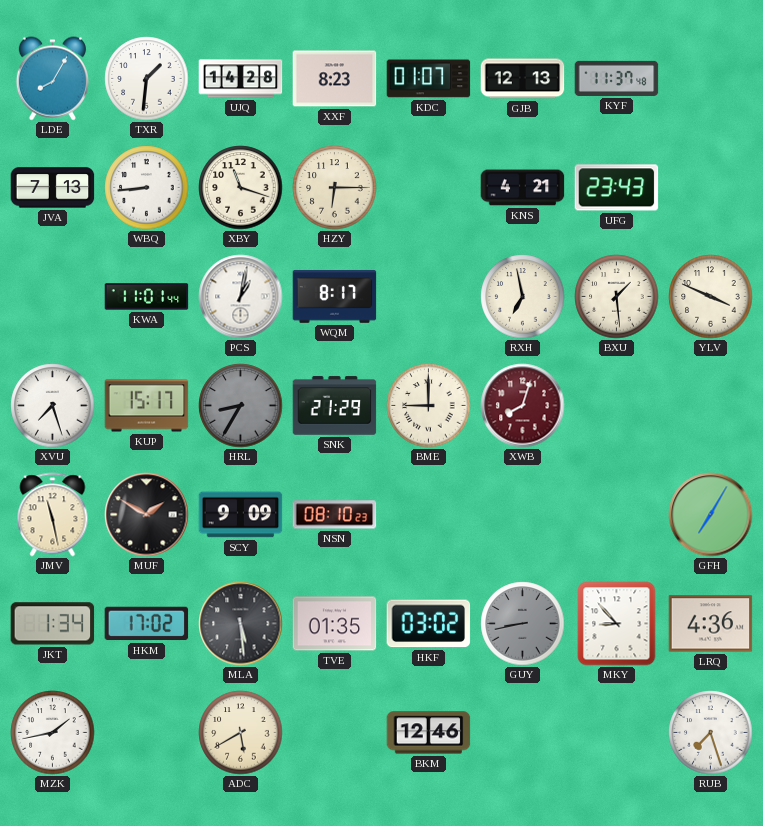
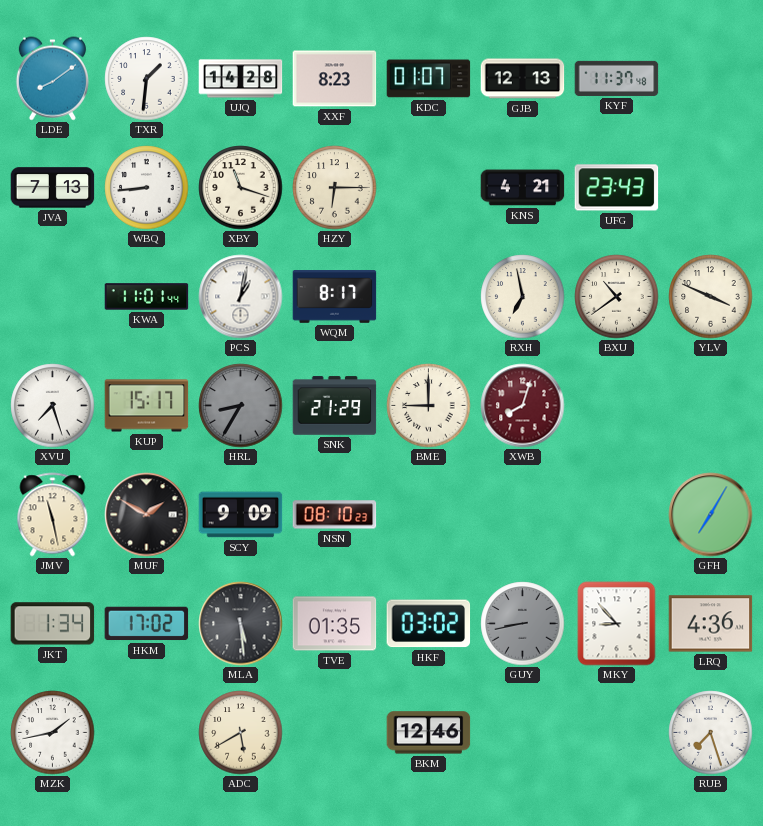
LDE: 8:05 -> 8:09
BXU: 1:29 -> 10:39
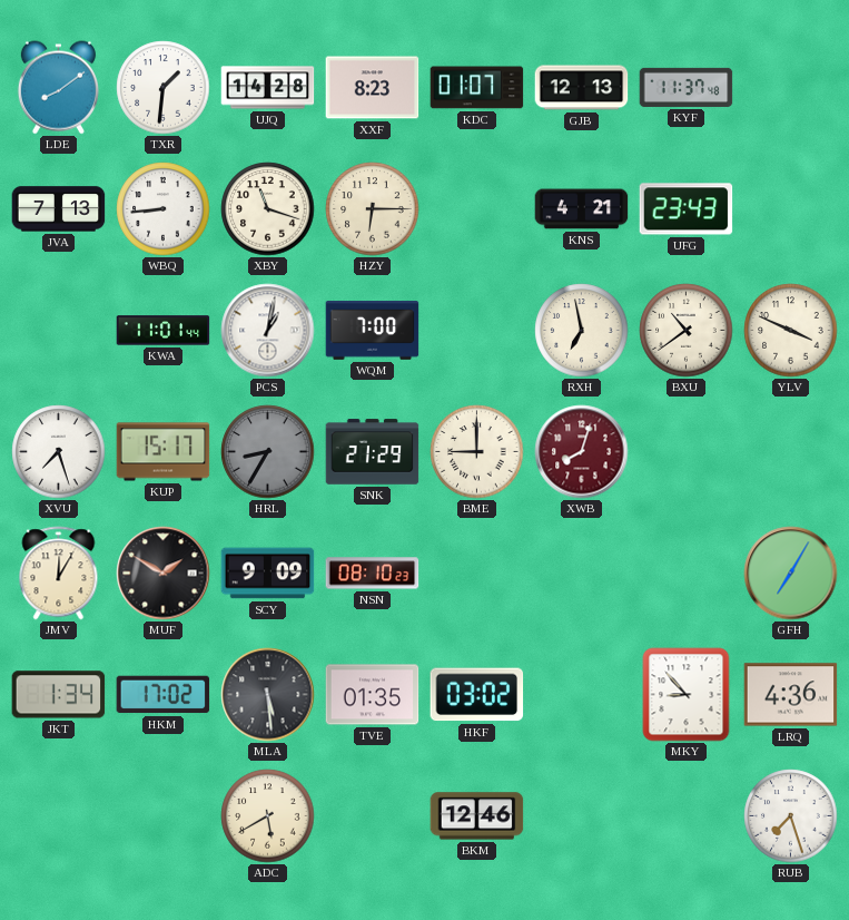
WQM: 8:17 -> 7:00
JMV: 11:28 -> 12:05
GUY: 8:43 -> none
MZK: 1:43 -> none
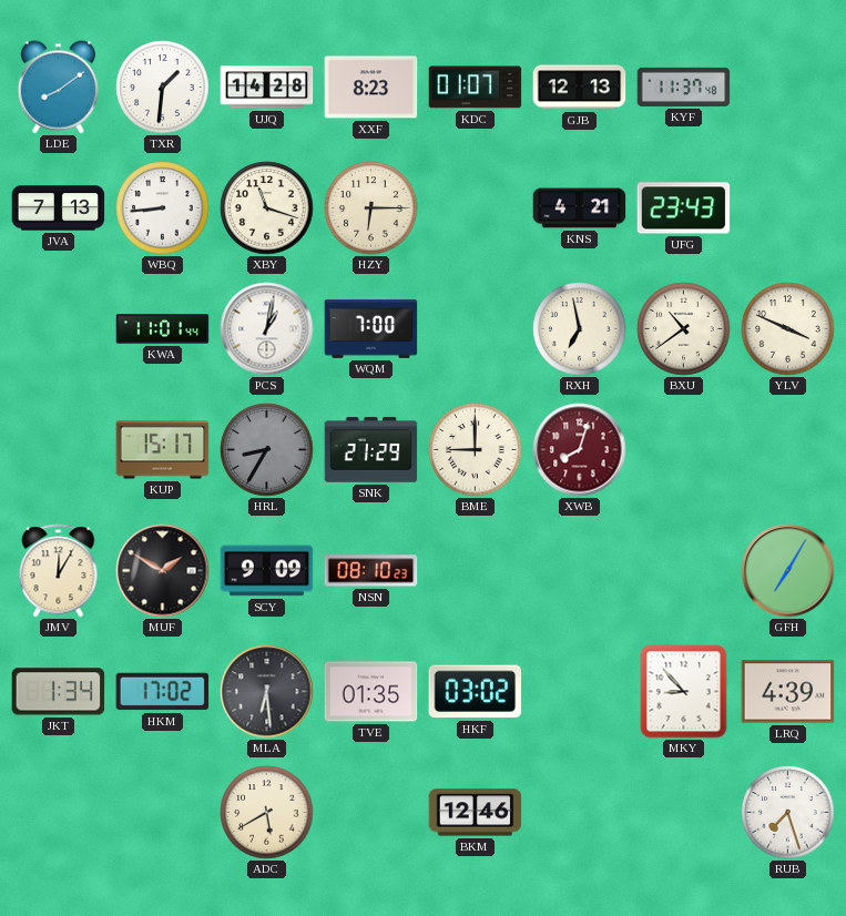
XVU: 7:27 -> none
MLA: 5:29 -> 6:29
LRQ: 4:36 -> 4:39
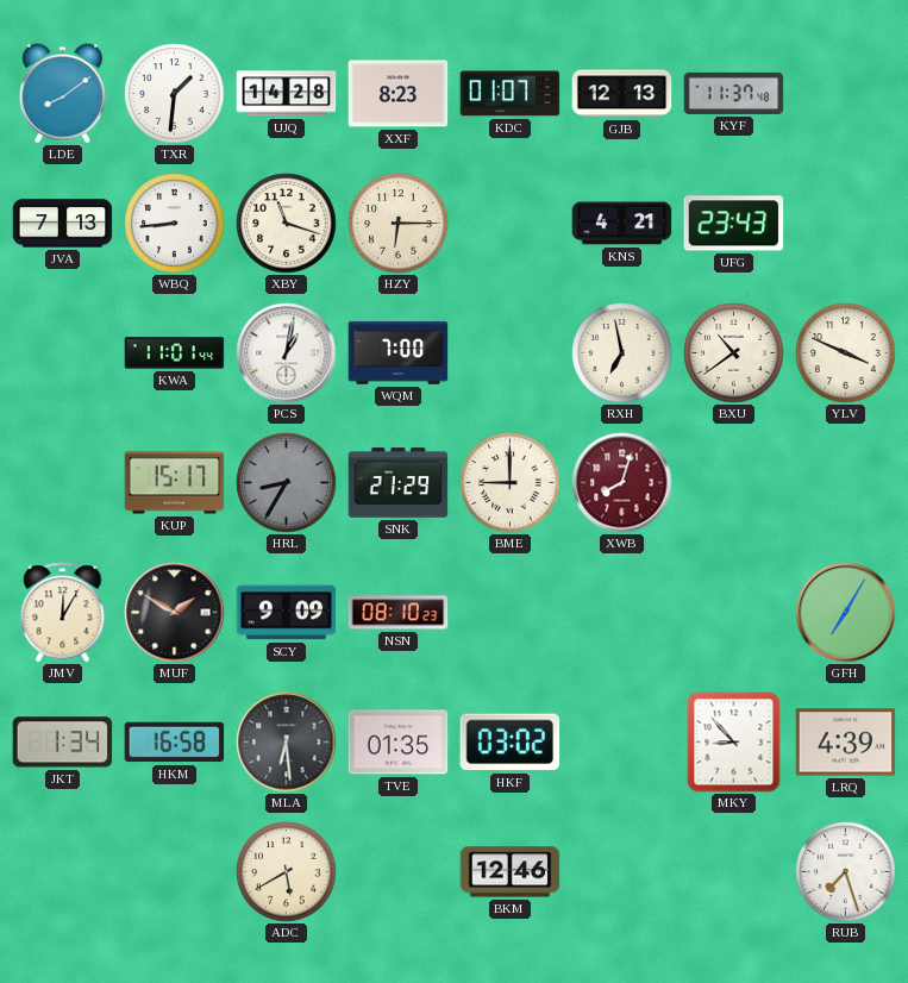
HKM: 17:02 -> 16:58
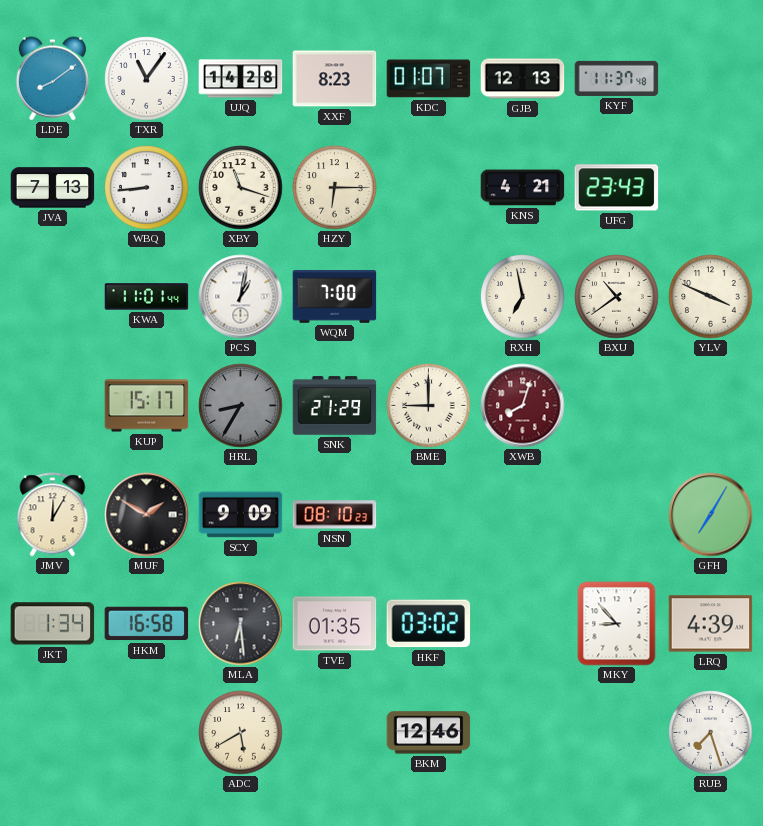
TXR: 1:31 -> 11:06
